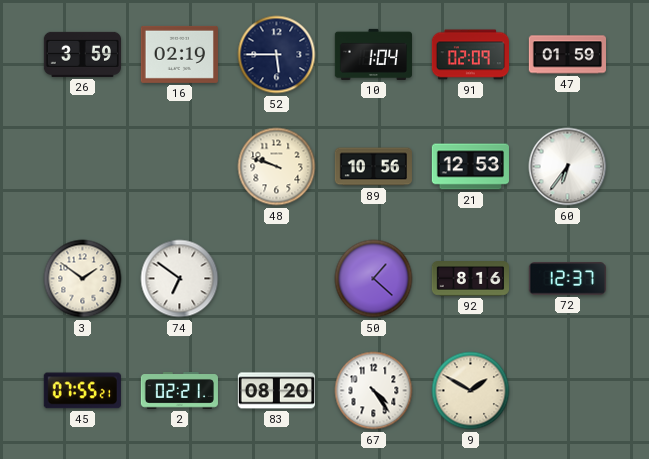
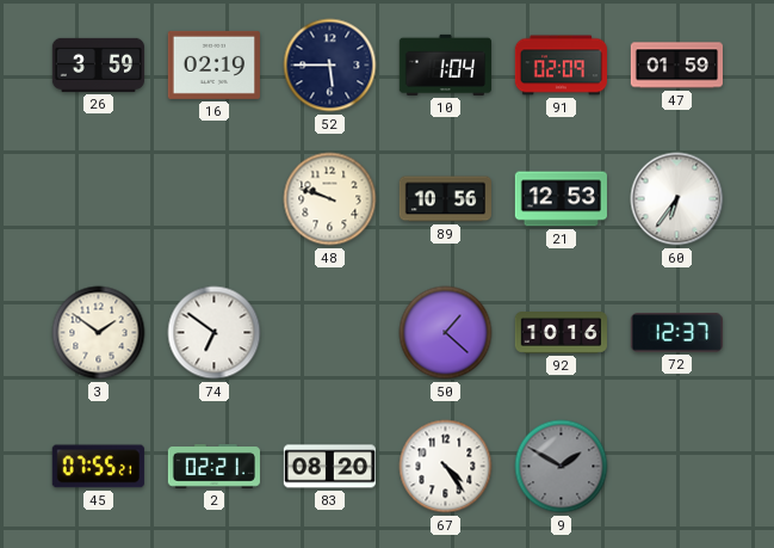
92: 8:16 -> 10:16
9 dial: cream -> grey
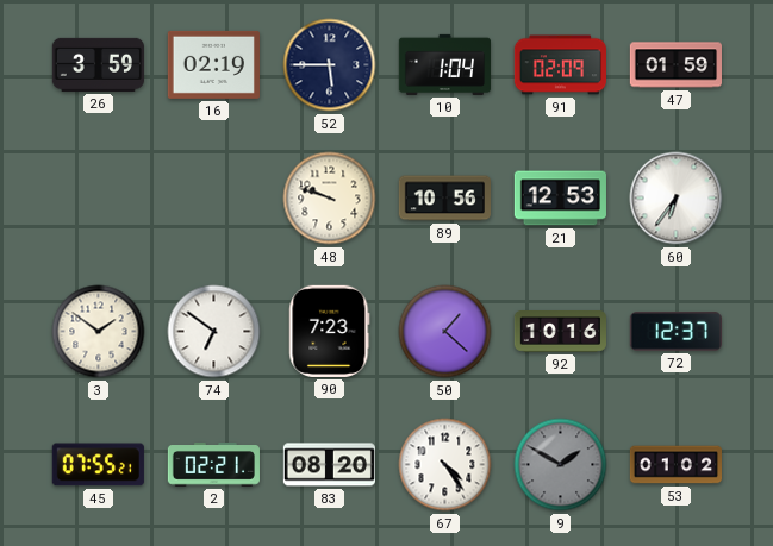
90: none -> 7:23
53: none -> 01:02
